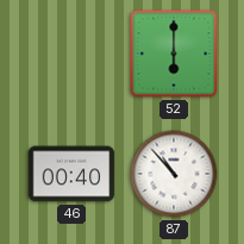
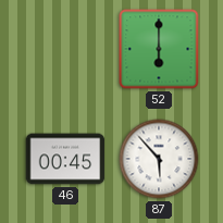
46: 00:40 -> 00:45
87: 10:53 -> 5:53
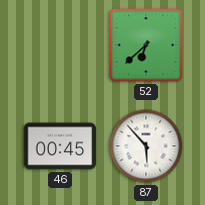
52: 6:00 -> 6:38
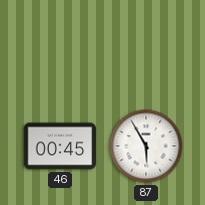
52: 6:38 -> none
87: 5:53 -> 5:55
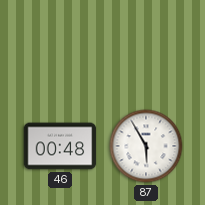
46: 00:45 -> 00:48
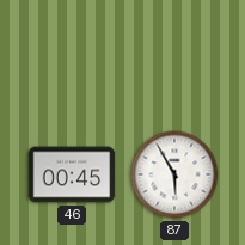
46: 00:48 -> 00:45
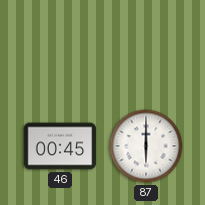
87: 5:55 -> 6:00
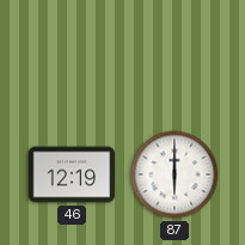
46: 00:45 -> 12:19
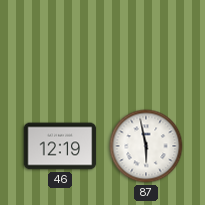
87: 6:00 -> 5:58
